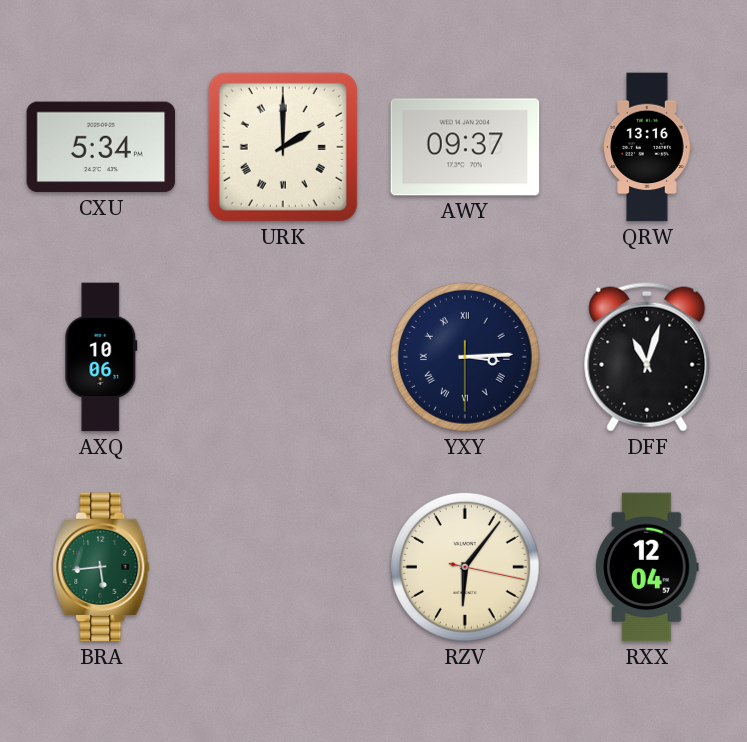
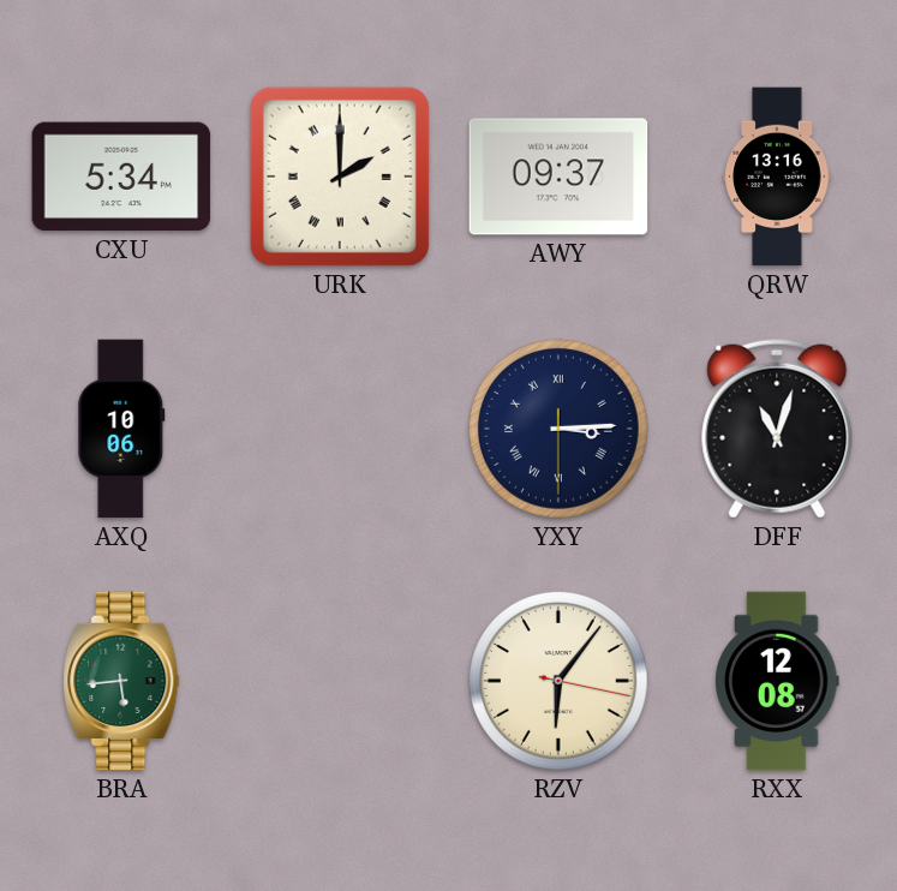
RXX: 12:04 -> 12:08
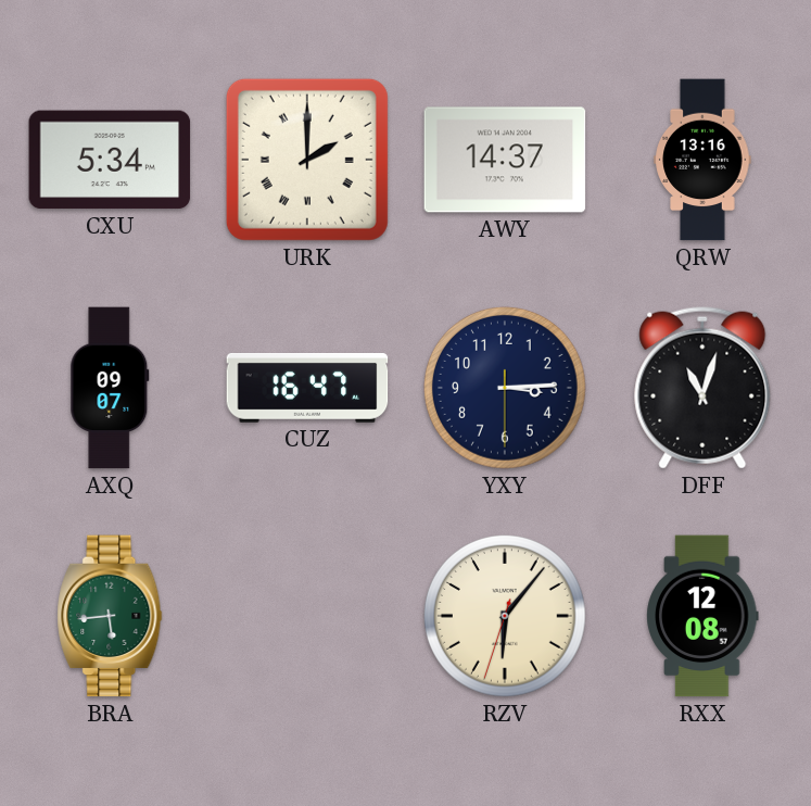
AWY: 09:37 -> 14:37
AXQ: 10:06 -> 09:07
CUZ: none -> 16:47
YXY numerals: Roman -> Arabic
RZV: 6:06:17 -> 6:06:33
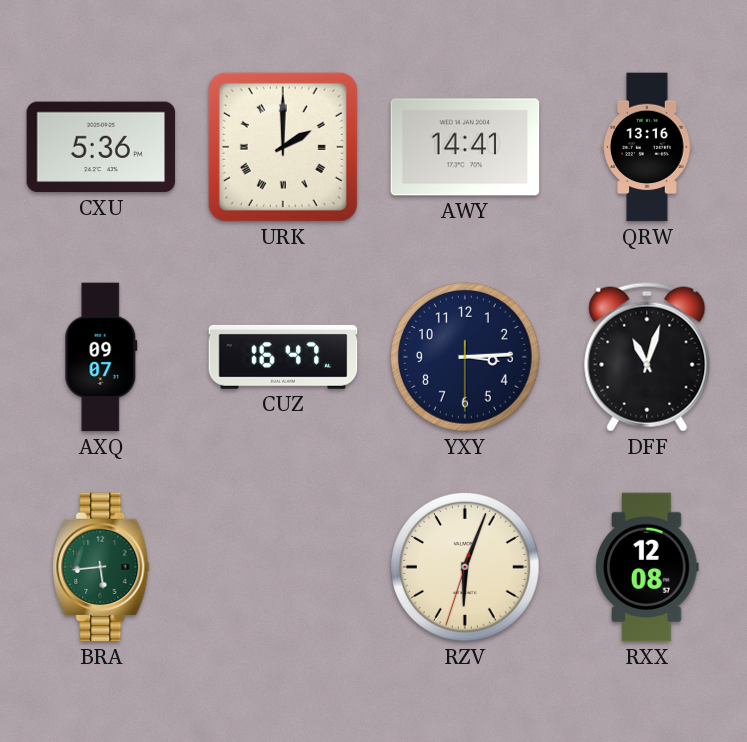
CXU: 5:34 -> 5:36
AWY: 14:37 -> 14:41
RZV: 6:06 -> 6:03
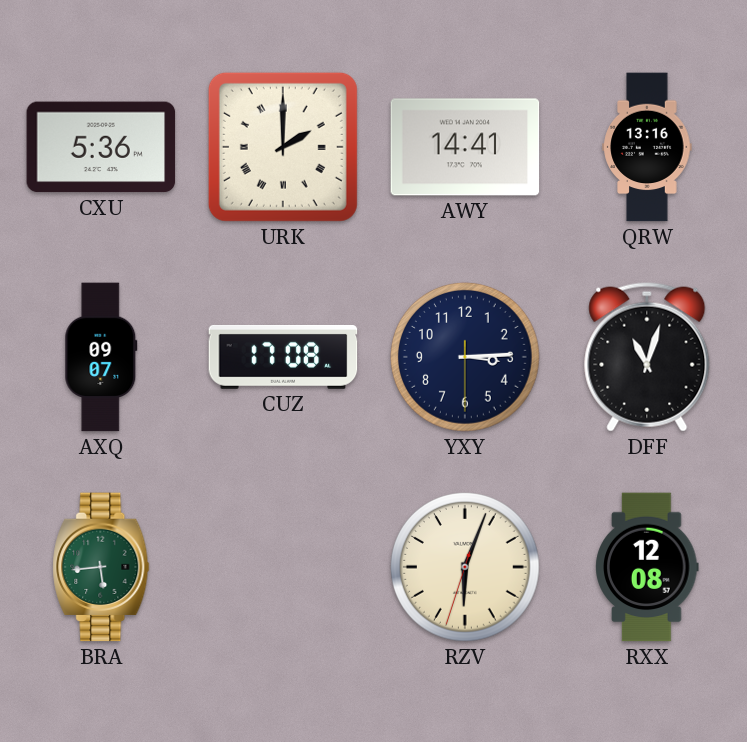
CUZ: 16:47 -> 17:08
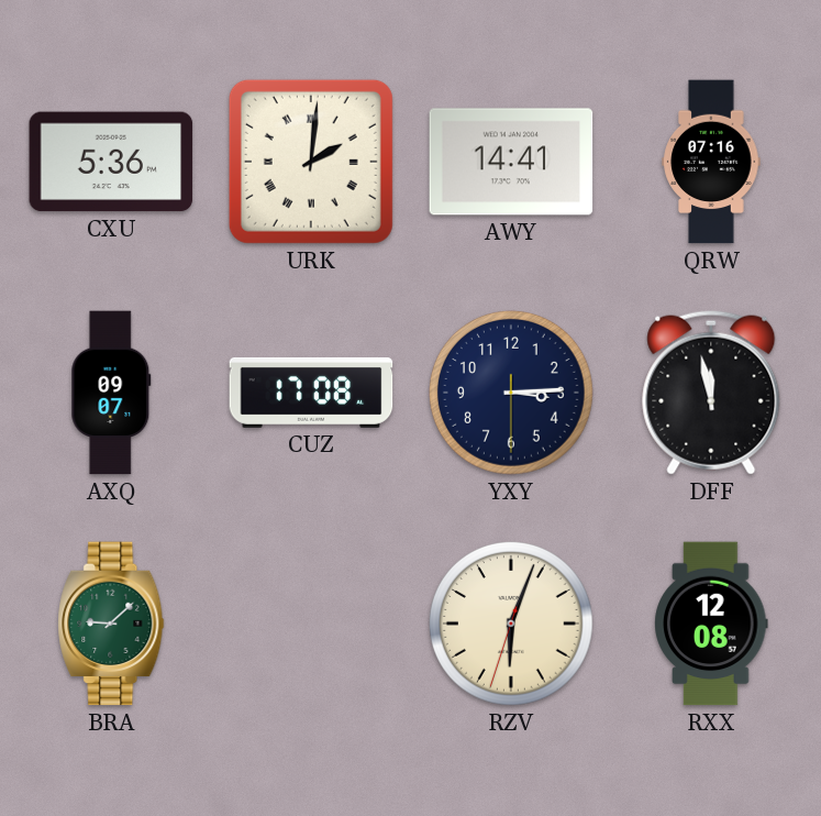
URK: 2:00 -> 2:01
QRW: 13:16 -> 07:16
DFF: 11:03 -> 11:58
BRA: 5:44 -> 9:08
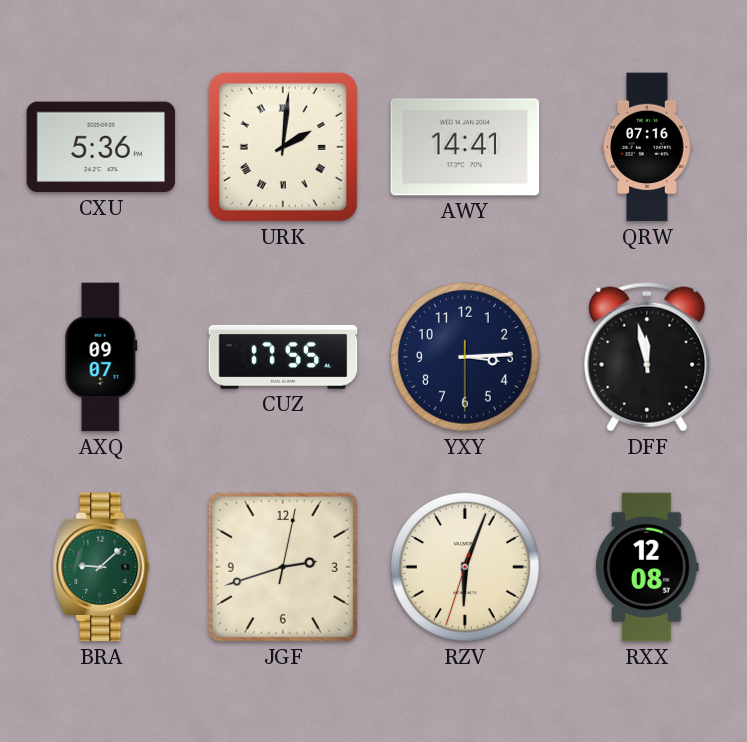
CUZ: 17:08 -> 17:55
JGF: none -> 2:42
